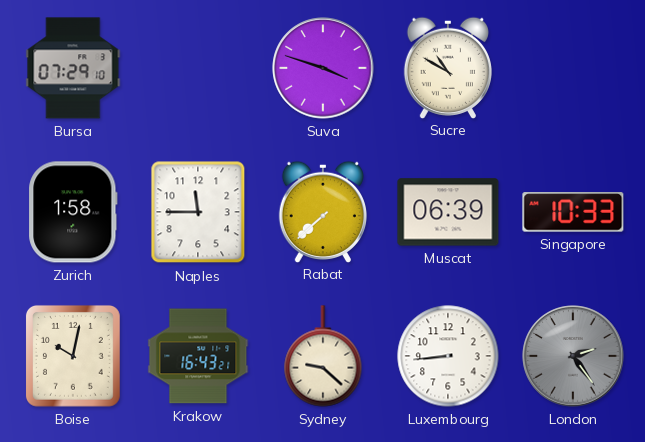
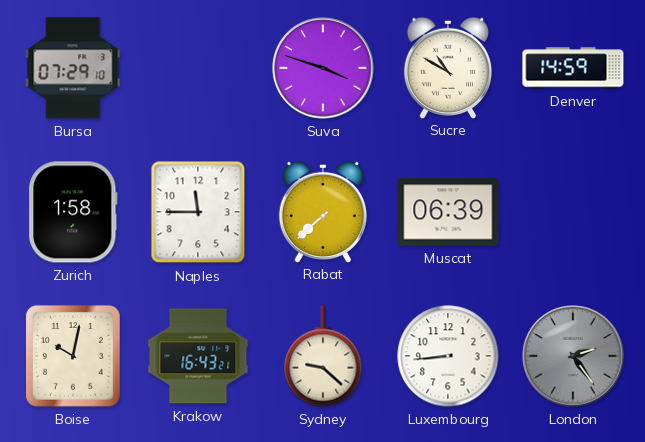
Denver: none -> 14:59
Singapore: 10:33 -> none
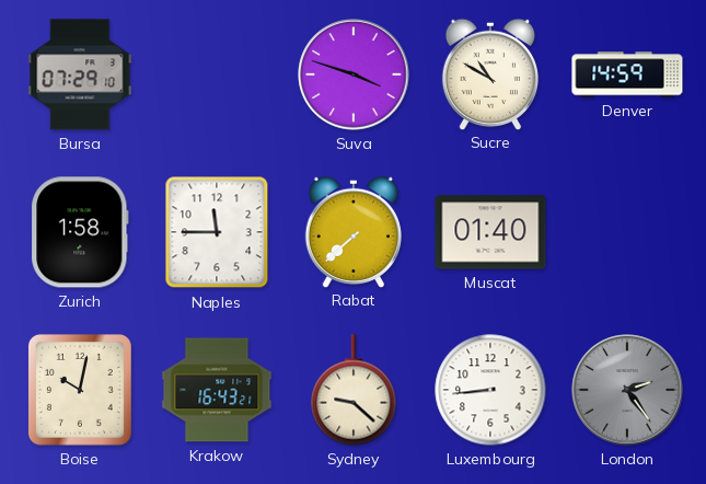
Muscat: 06:39 -> 01:40
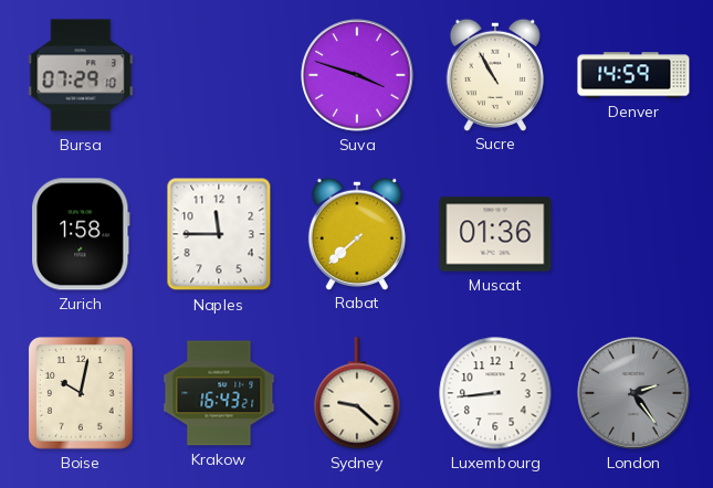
Sucre: 10:50 -> 10:55
Muscat: 01:40 -> 01:36
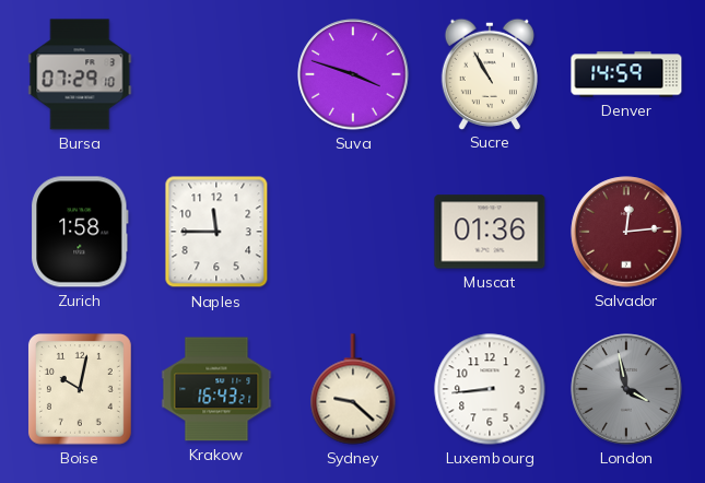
Rabat: 7:38 -> none
Salvador: none -> 12:14
London: 2:24 -> 3:58
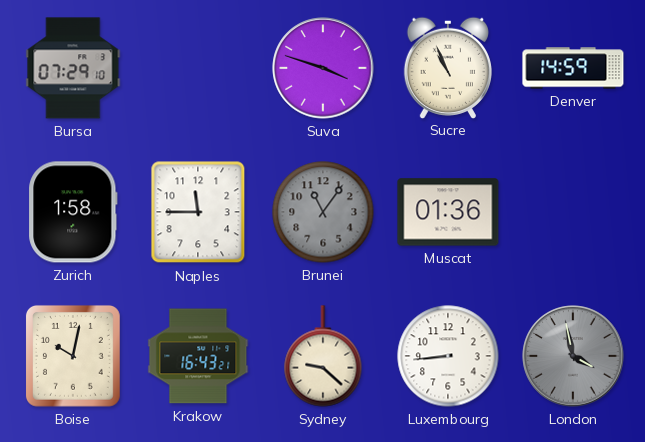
Sucre: 10:55 -> 10:56
Brunei: none -> 11:06
Salvador: 12:14 -> none
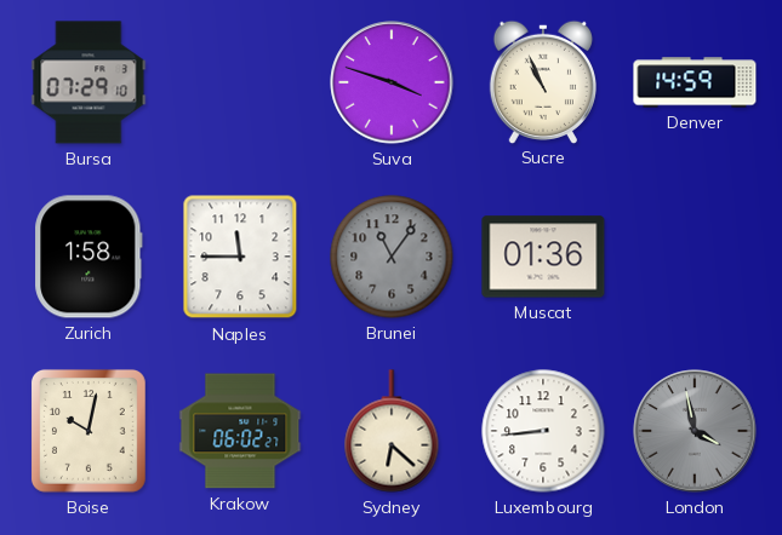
Krakow: 16:43 -> 06:02
Sydney: 9:22 -> 6:22
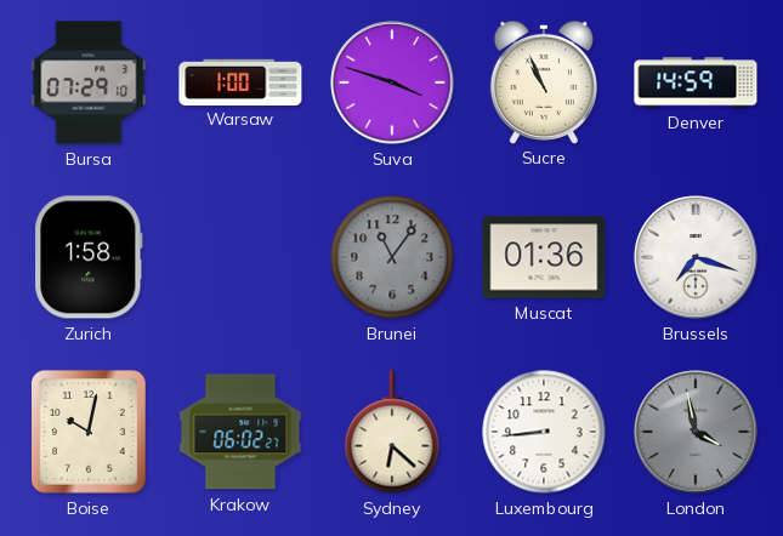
Warsaw: none -> 1:00
Naples: 11:45 -> none
Brussels: none -> 7:18
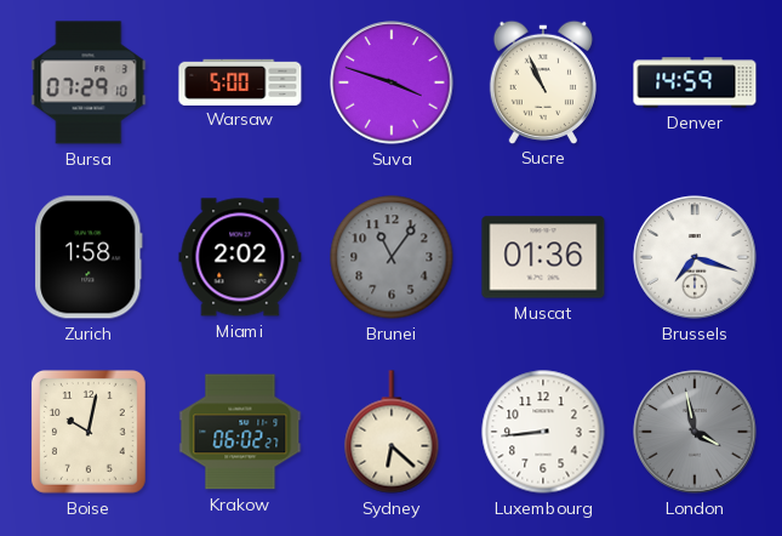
Warsaw: 1:00 -> 5:00
Miami: none -> 2:02
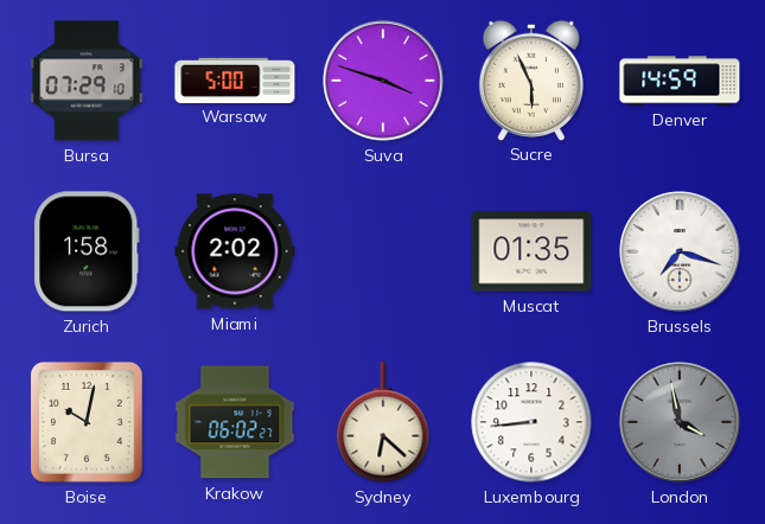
Sucre: 10:56 -> 5:56
Brunei: 11:06 -> none
Muscat: 01:36 -> 01:35
